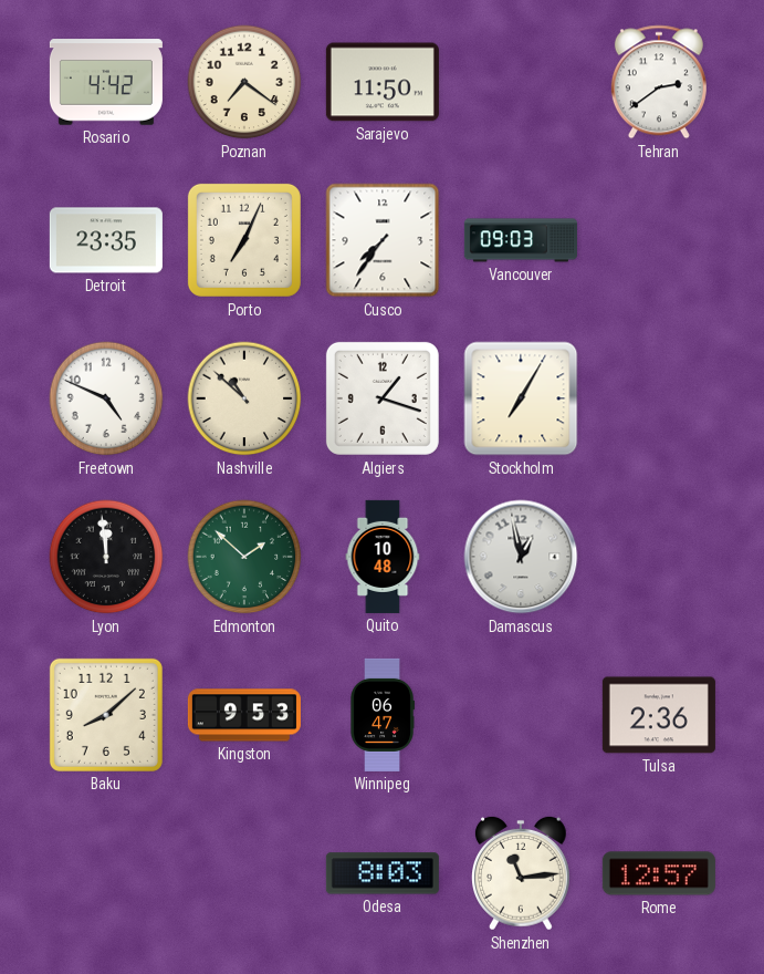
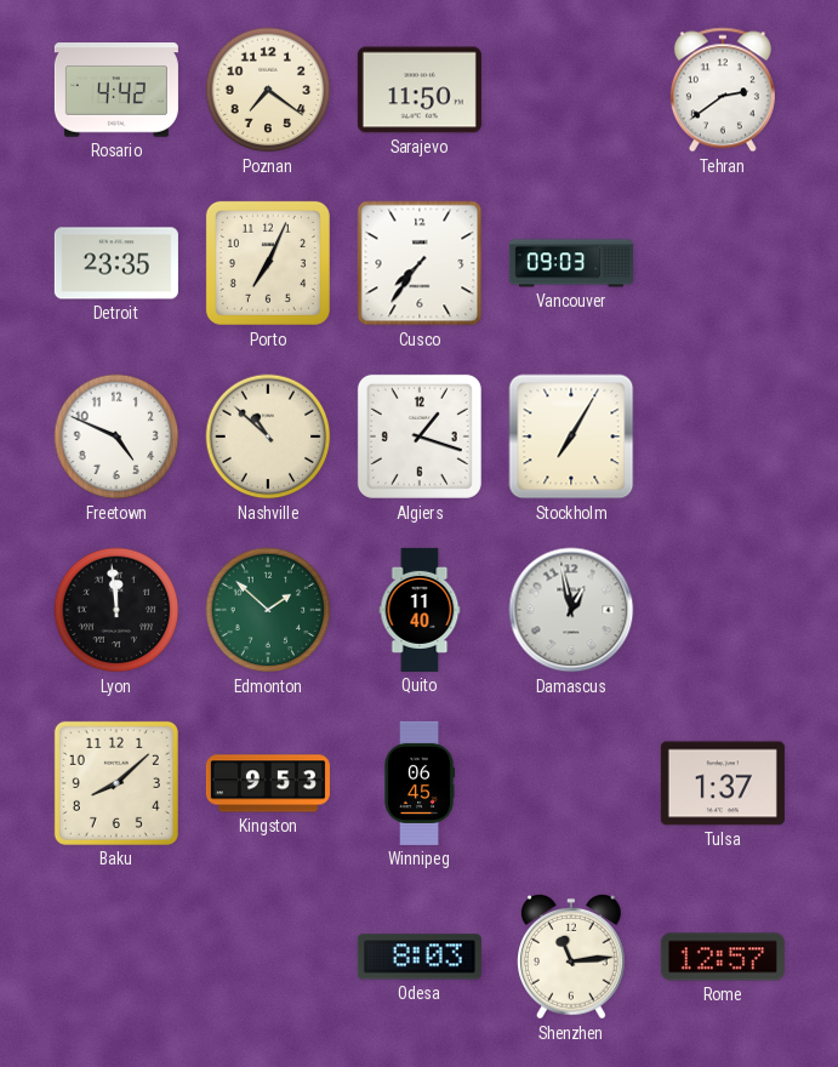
Quito: 10:48 -> 11:40
Winnipeg: 06:47 -> 06:45
Tulsa: 2:36 -> 1:37
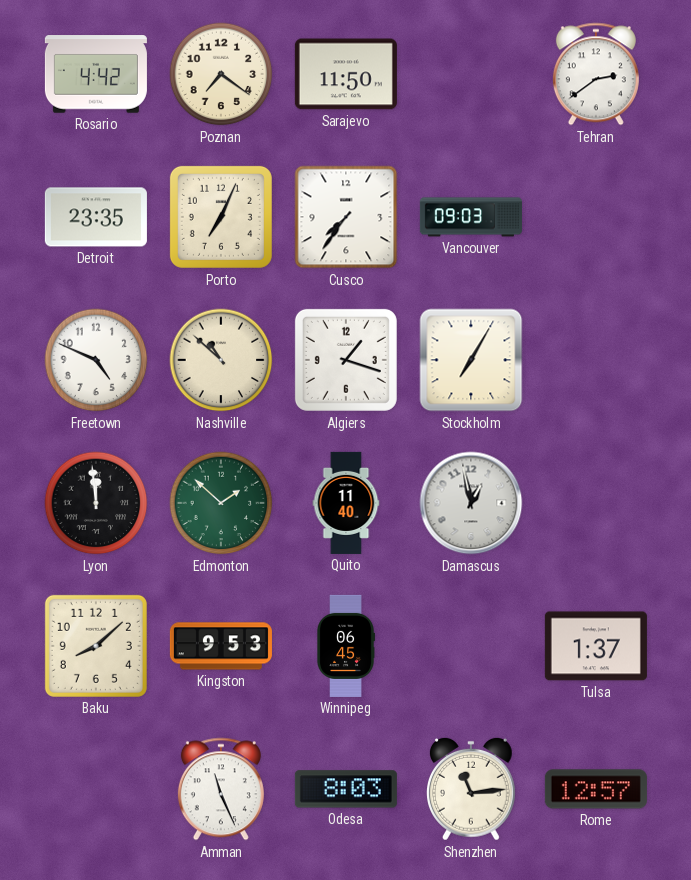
Amman: none -> 11:26
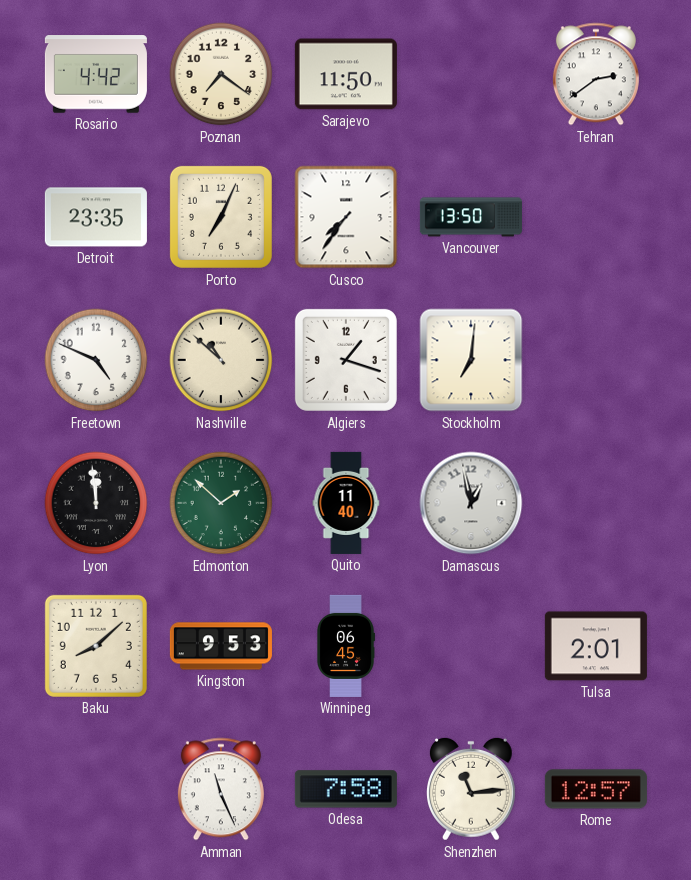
Vancouver: 09:03 -> 13:50
Stockholm: 7:05 -> 7:01
Tulsa: 1:37 -> 2:01
Odesa: 8:03 -> 7:58
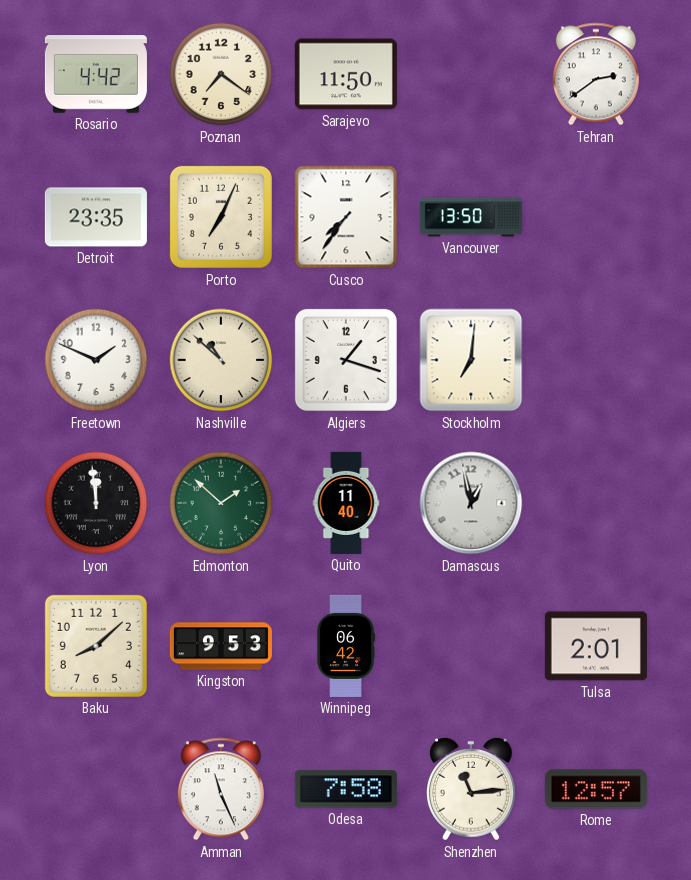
Freetown: 4:49 -> 1:49
Winnipeg: 06:45 -> 06:42
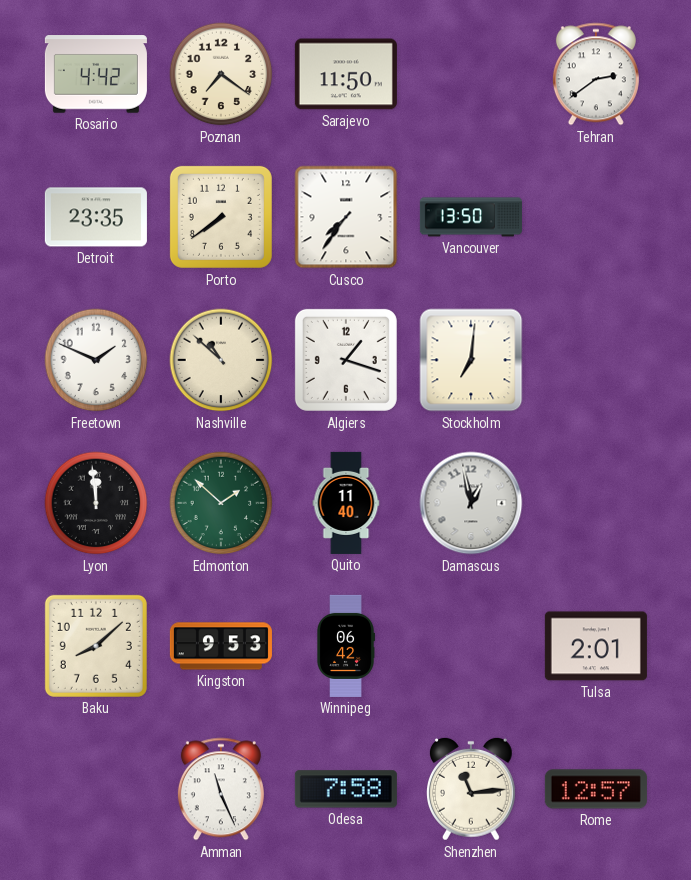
Porto: 7:04 -> 7:39
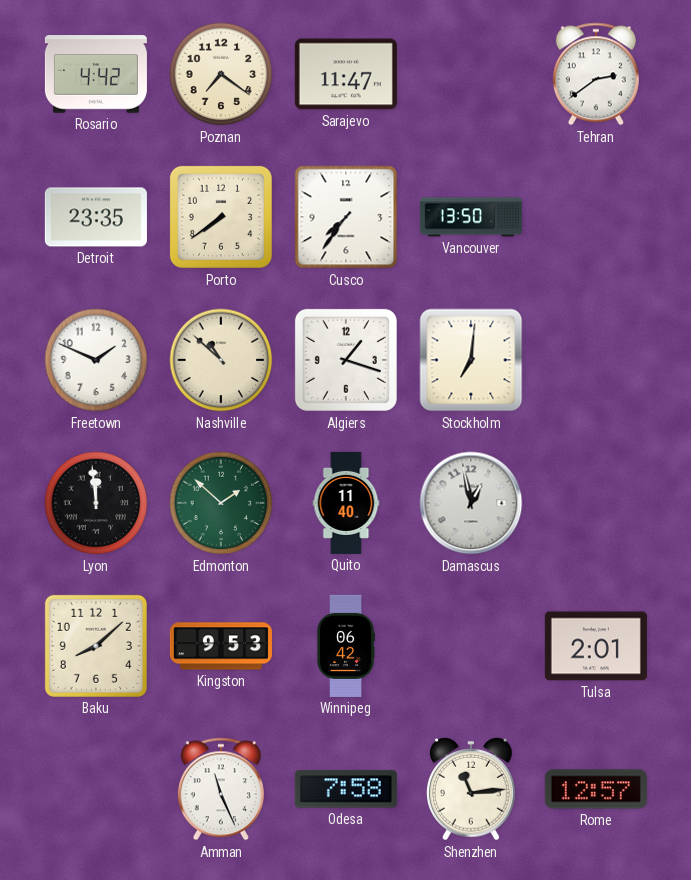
Sarajevo: 11:50 -> 11:47
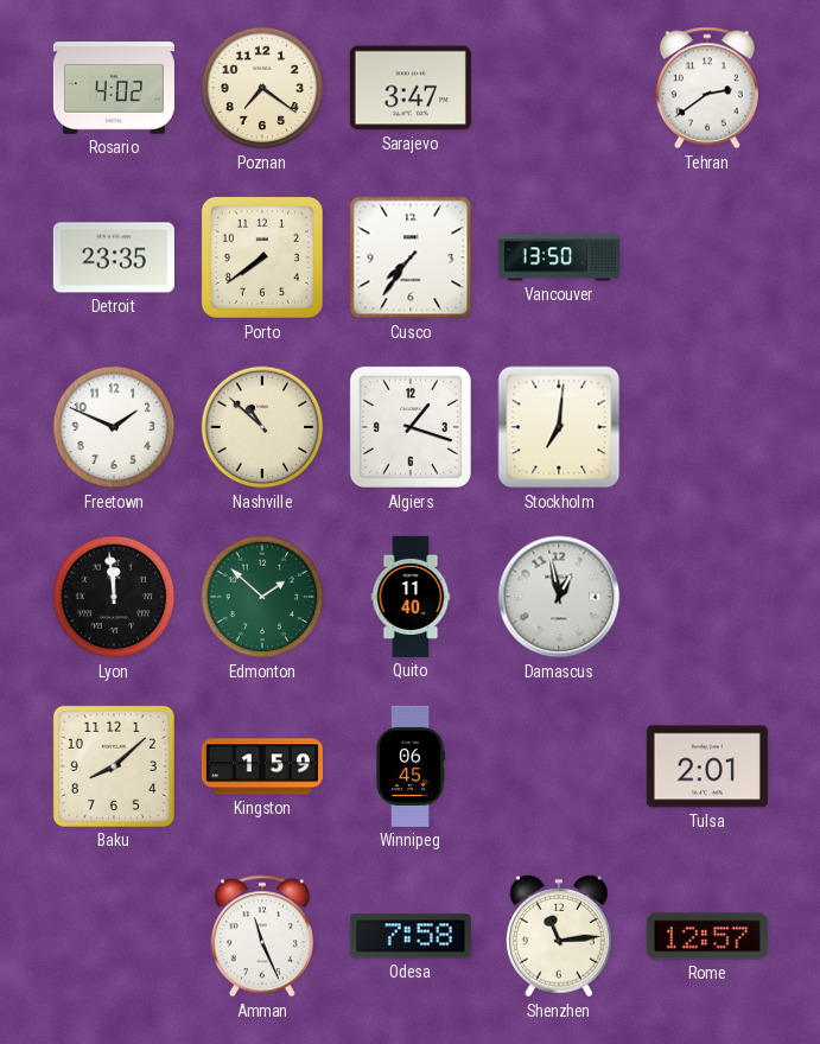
Rosario: 4:42 -> 4:02
Sarajevo: 11:47 -> 3:47
Kingston: 9:53 -> 1:59
Winnipeg: 06:42 -> 06:45
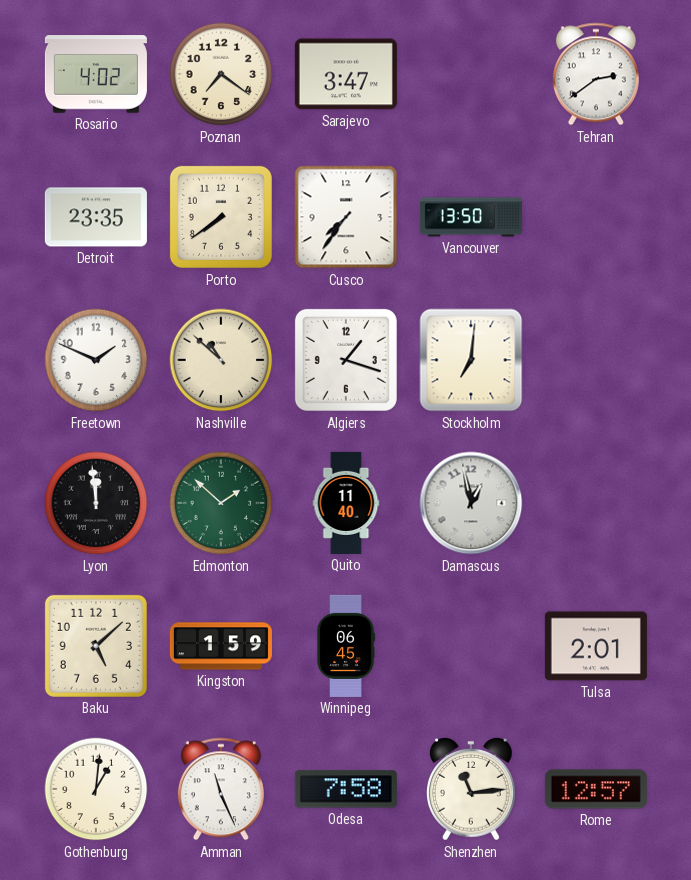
Baku: 8:08 -> 5:08
Gothenburg: none -> 1:01
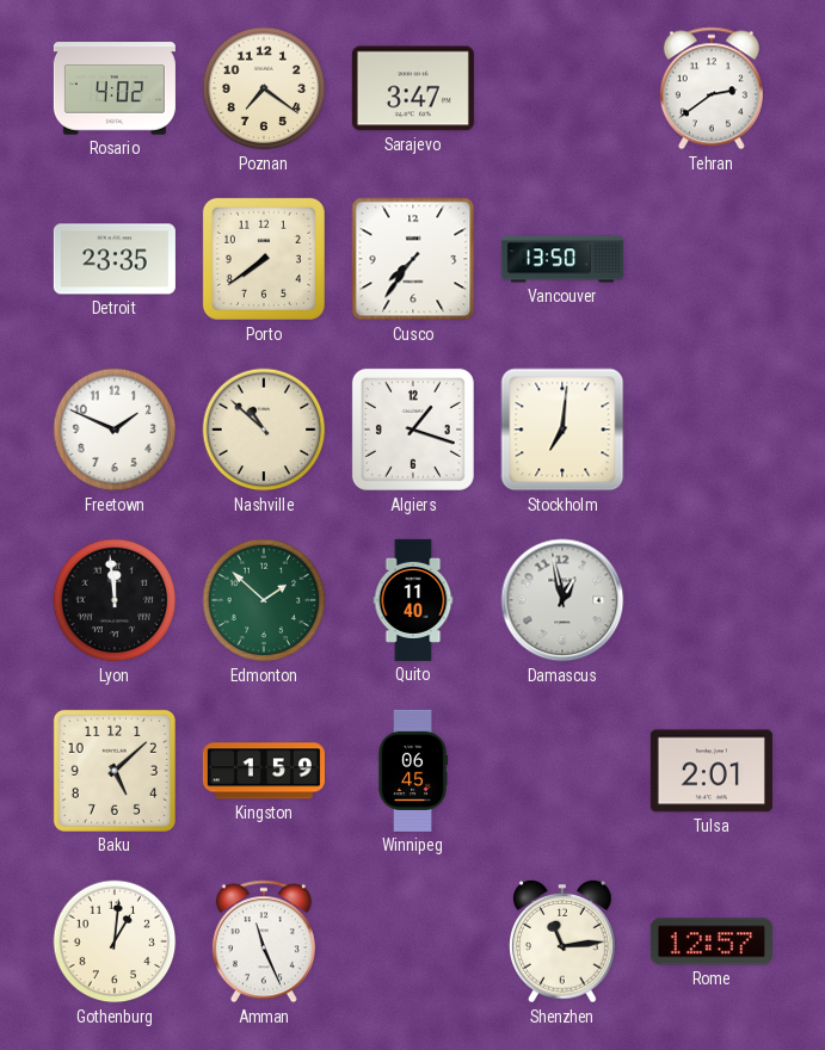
Odesa: 7:58 -> none
